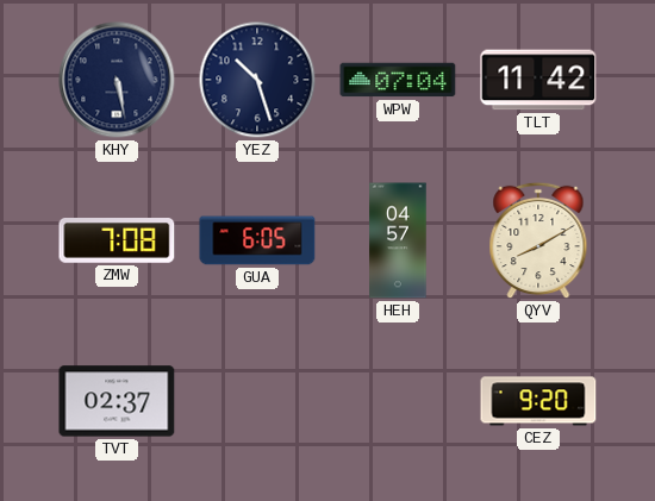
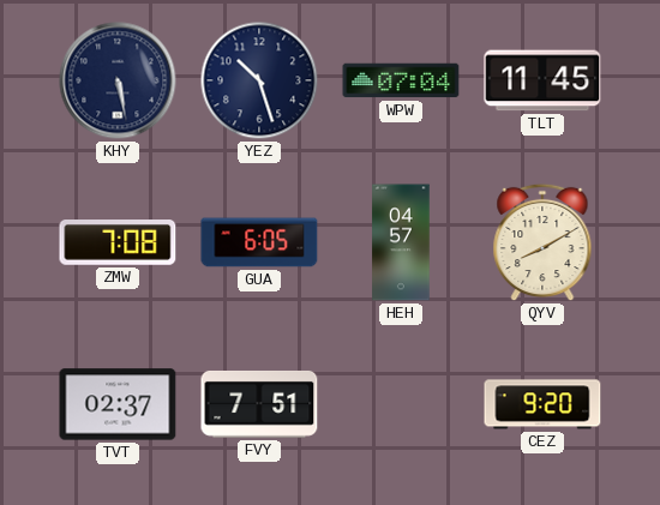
TLT: 11:42 -> 11:45
FVY: none -> 7:51
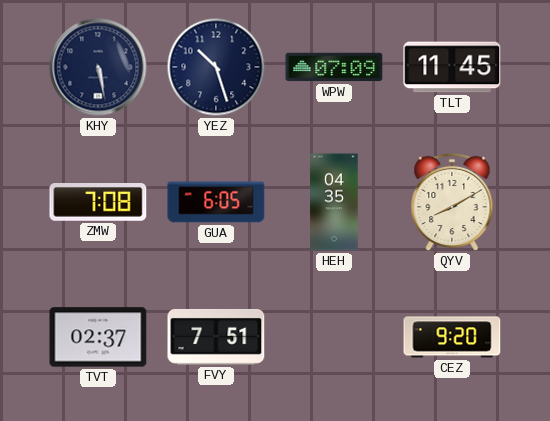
WPW: 07:04 -> 07:09
HEH: 04:57 -> 04:35
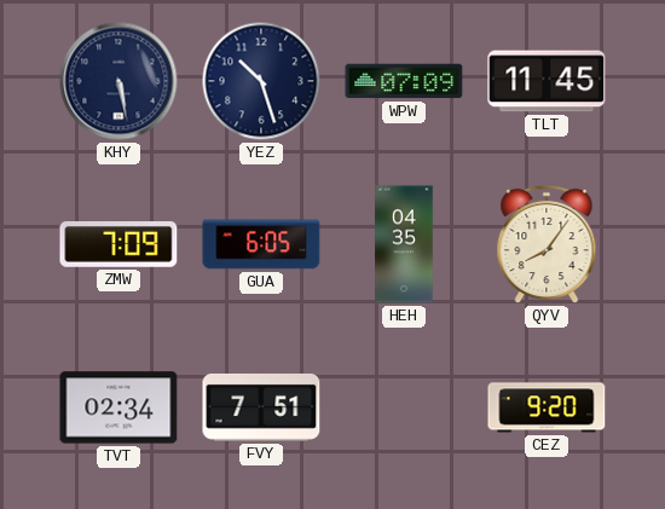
ZMW: 7:08 -> 7:09
QYV: 8:10 -> 8:06
TVT: 02:37 -> 02:34
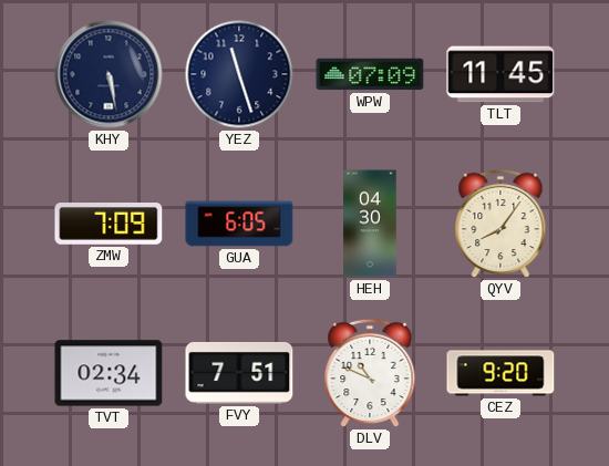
YEZ: 10:27 -> 11:27
HEH: 04:35 -> 04:30
DLV: none -> 10:49
